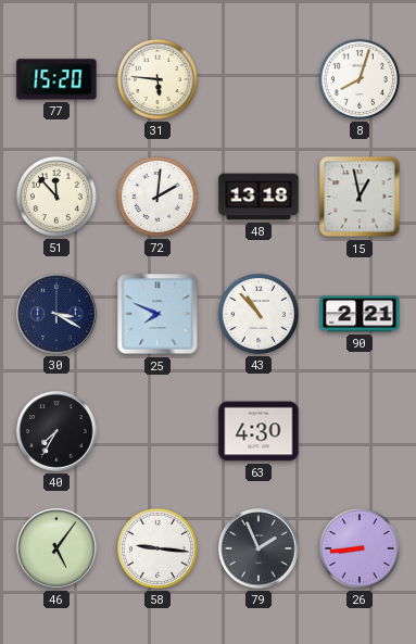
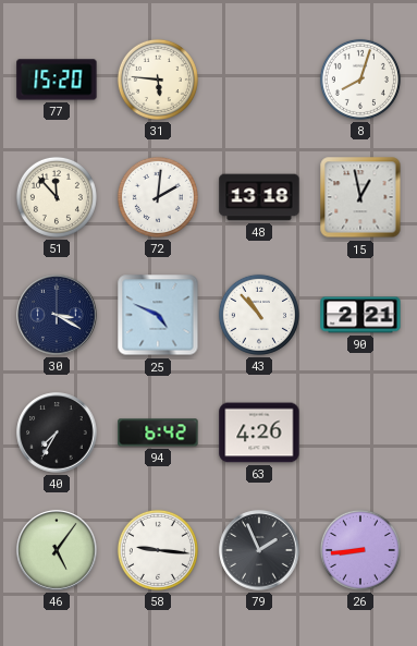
25: 7:49 -> 4:49
94: none -> 6:42
63: 4:30 -> 4:26
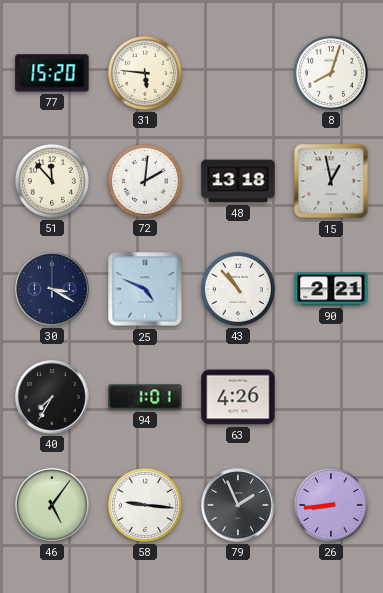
94: 6:42 -> 1:01
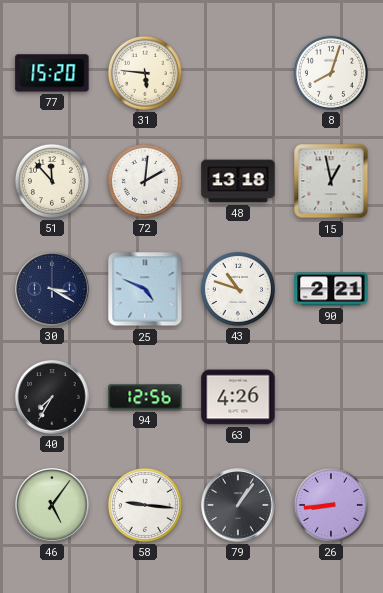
43: 10:53 -> 10:48
94: 1:01 -> 12:56
79: 1:56 -> 1:06
